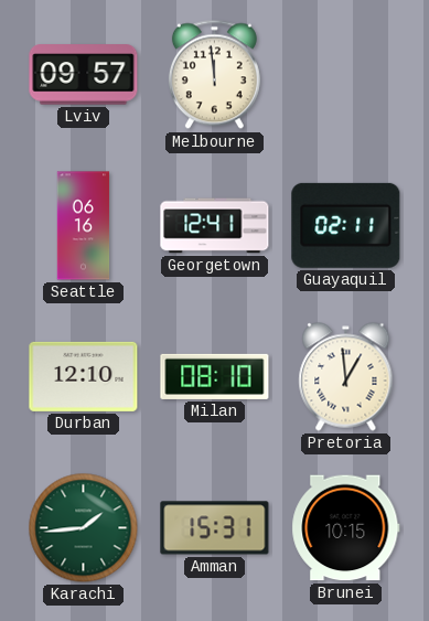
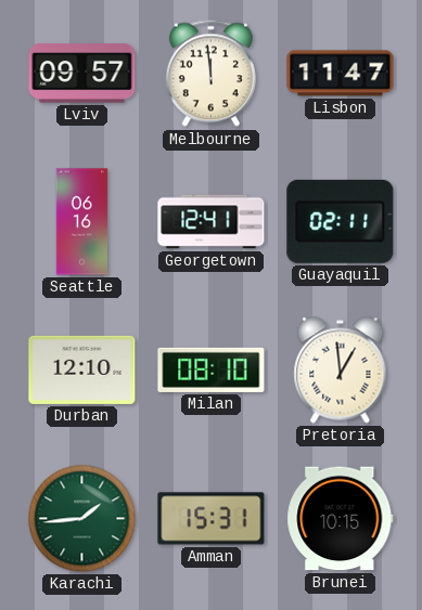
Lisbon: none -> 11:47
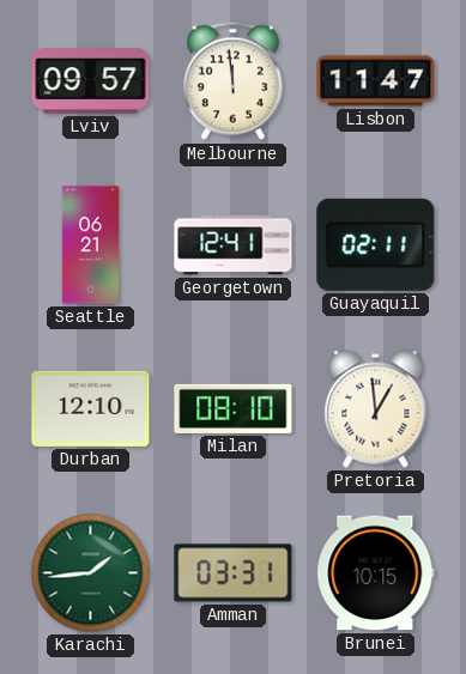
Seattle: 06:16 -> 06:21
Amman: 15:31 -> 03:31
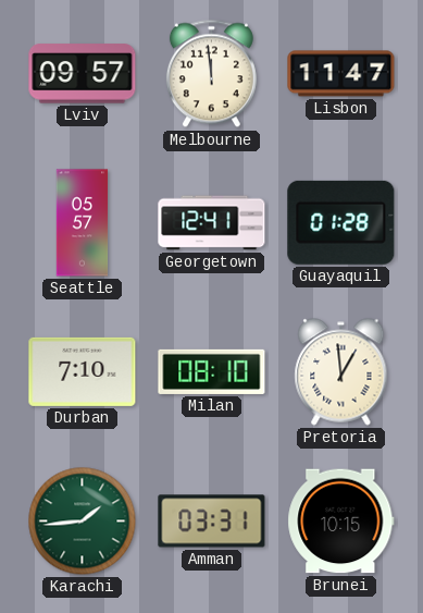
Seattle: 06:21 -> 05:57
Guayaquil: 02:11 -> 01:28
Durban: 12:10 -> 7:10
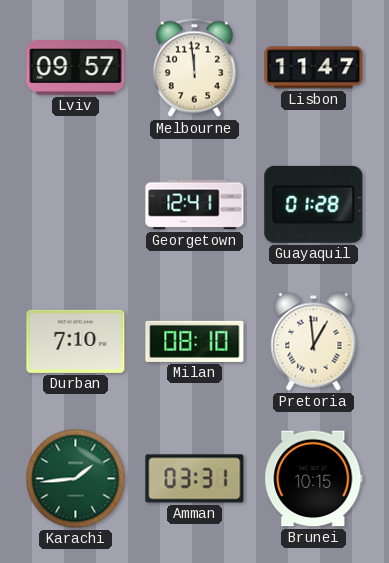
Seattle: 05:57 -> none
